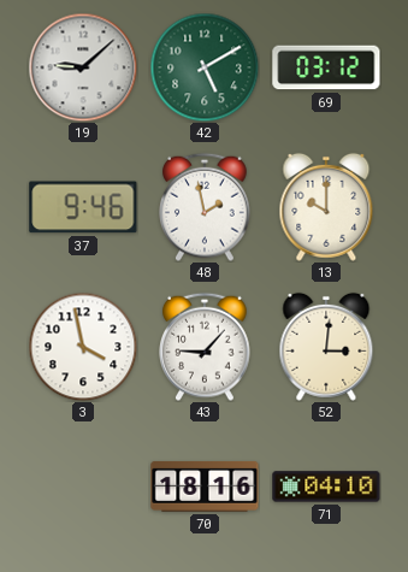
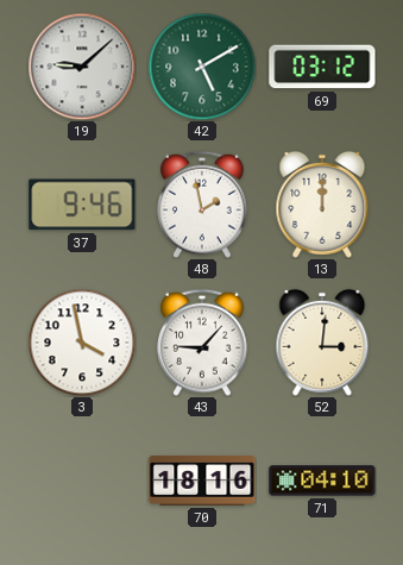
13: 10:00 -> 12:00
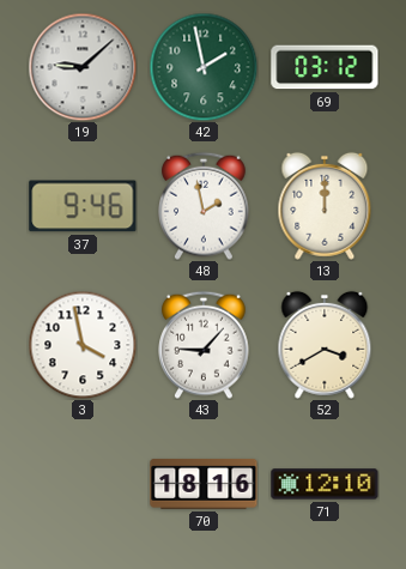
42: 5:10 -> 1:58
52: 3:01 -> 3:40
71: 04:10 -> 12:10
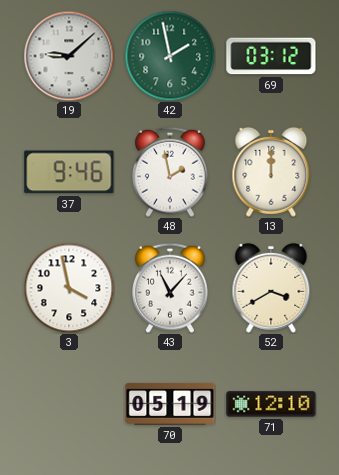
43: 9:07 -> 11:07
70: 18:16 -> 05:19
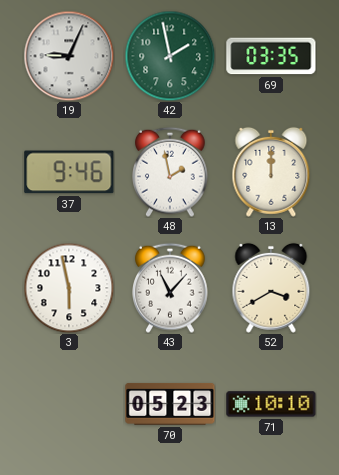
19: 9:08 -> 9:04
69: 03:12 -> 03:35
3: 3:58 -> 5:58
70: 05:19 -> 05:23
71: 12:10 -> 10:10
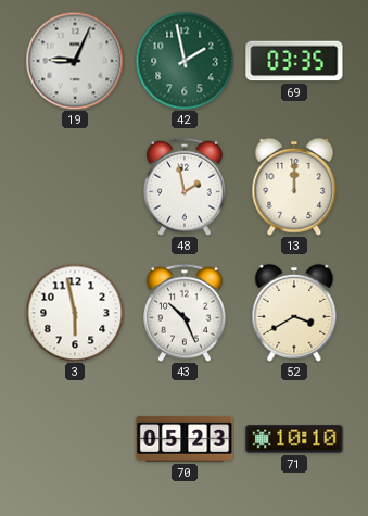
37: 9:46 -> none
43: 11:07 -> 10:26
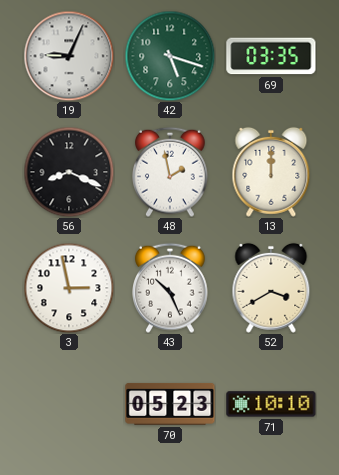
42: 1:58 -> 5:18
56: none -> 8:19
3: 5:58 -> 2:58
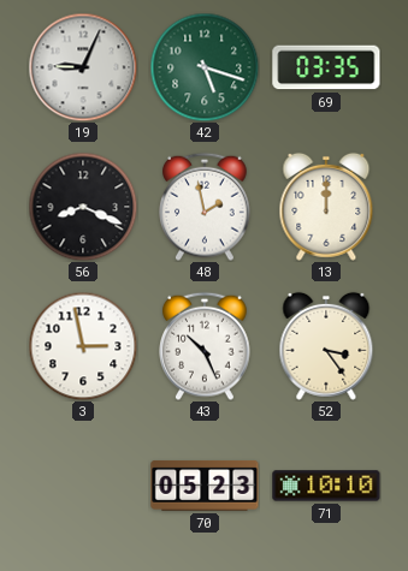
52: 3:40 -> 3:24
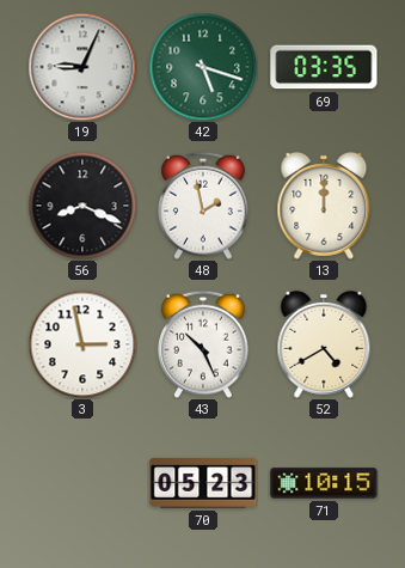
52: 3:24 -> 4:40
71: 10:10 -> 10:15
